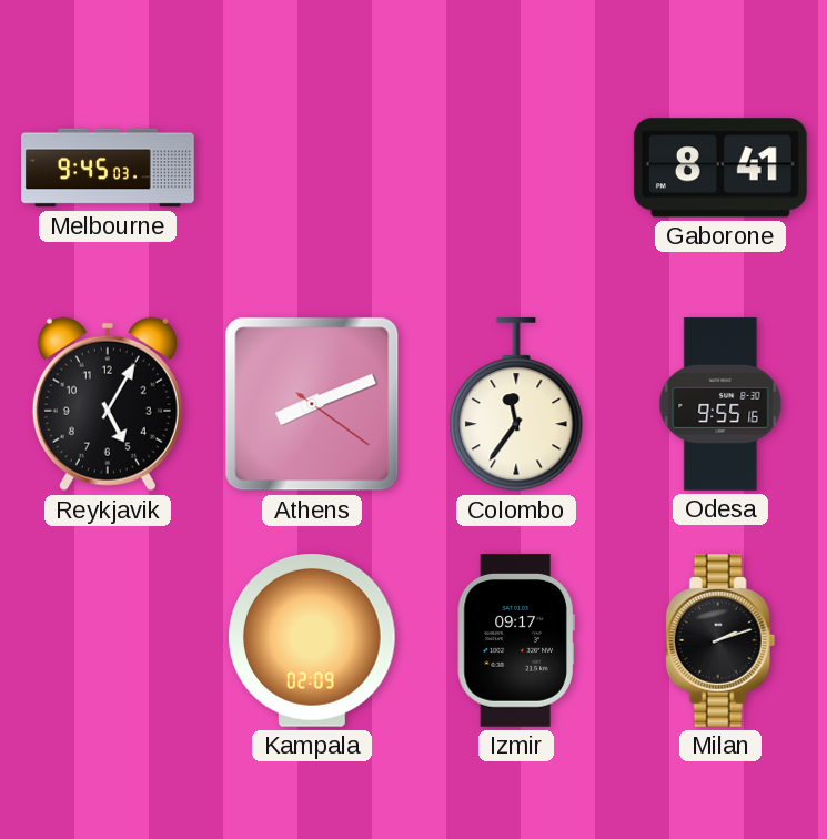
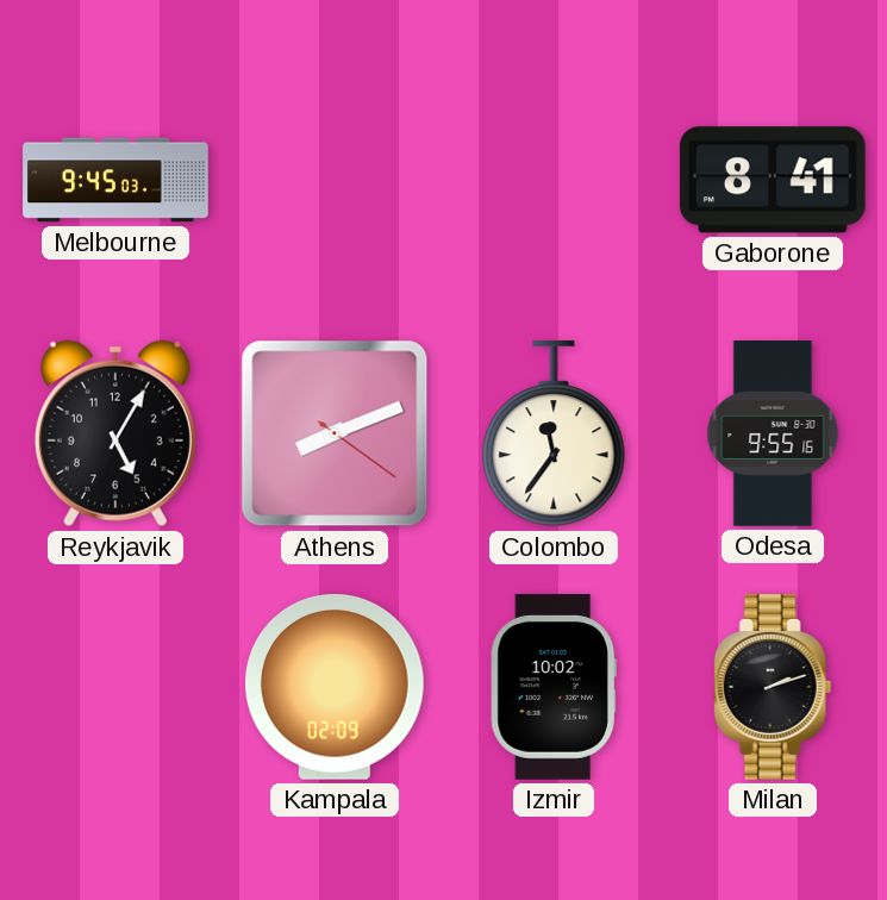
Izmir: 09:17 -> 10:02
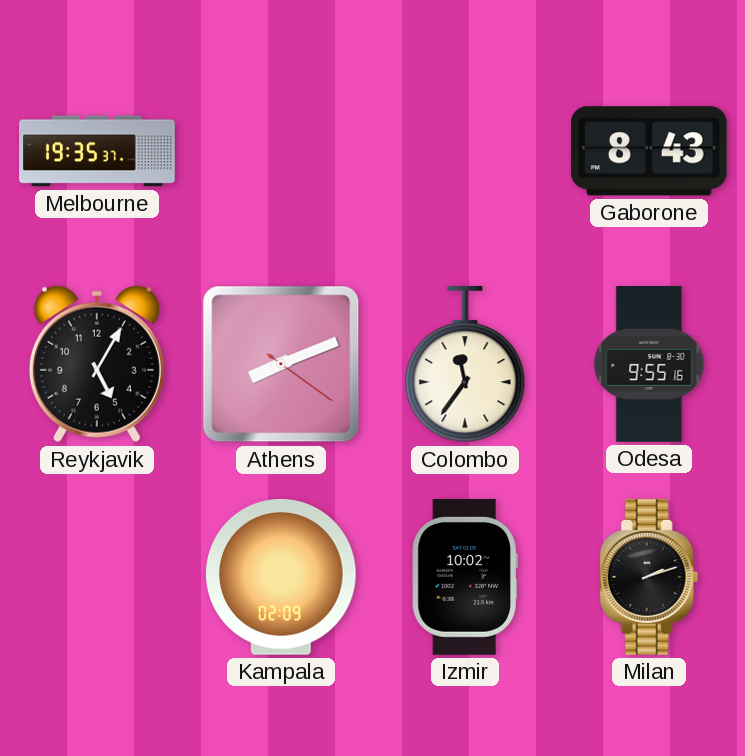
Melbourne: 9:45 -> 19:35
Gaborone: 8:41 -> 8:43
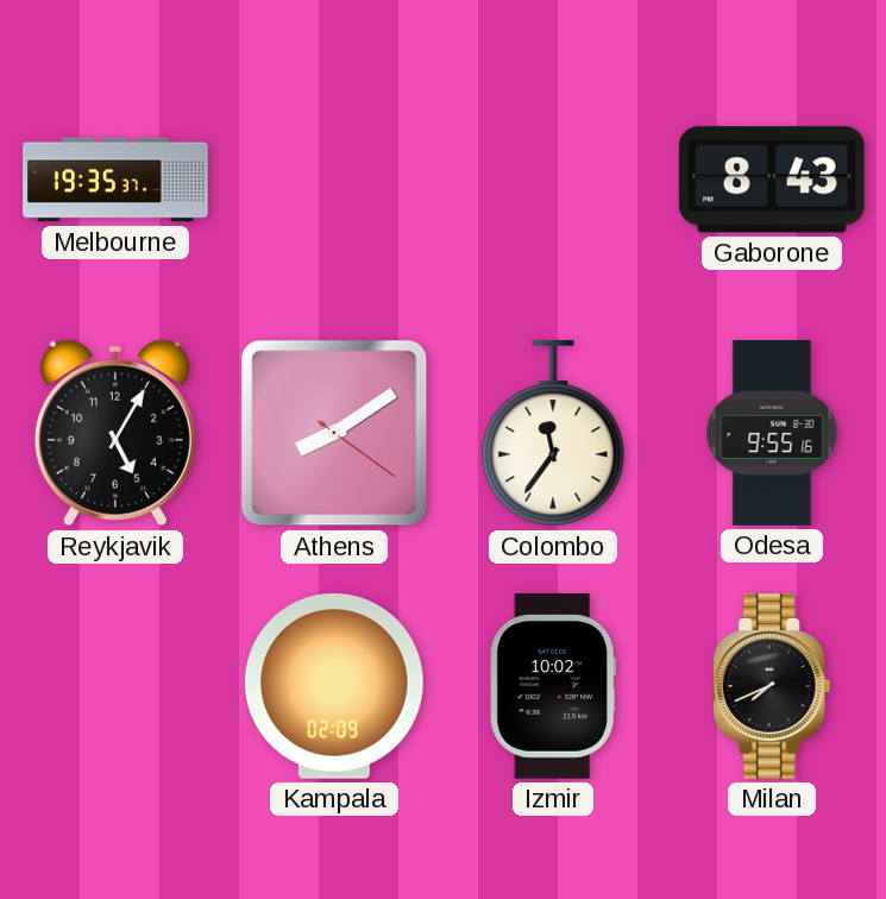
Athens: 8:11 -> 8:09
Milan: 2:12 -> 7:41
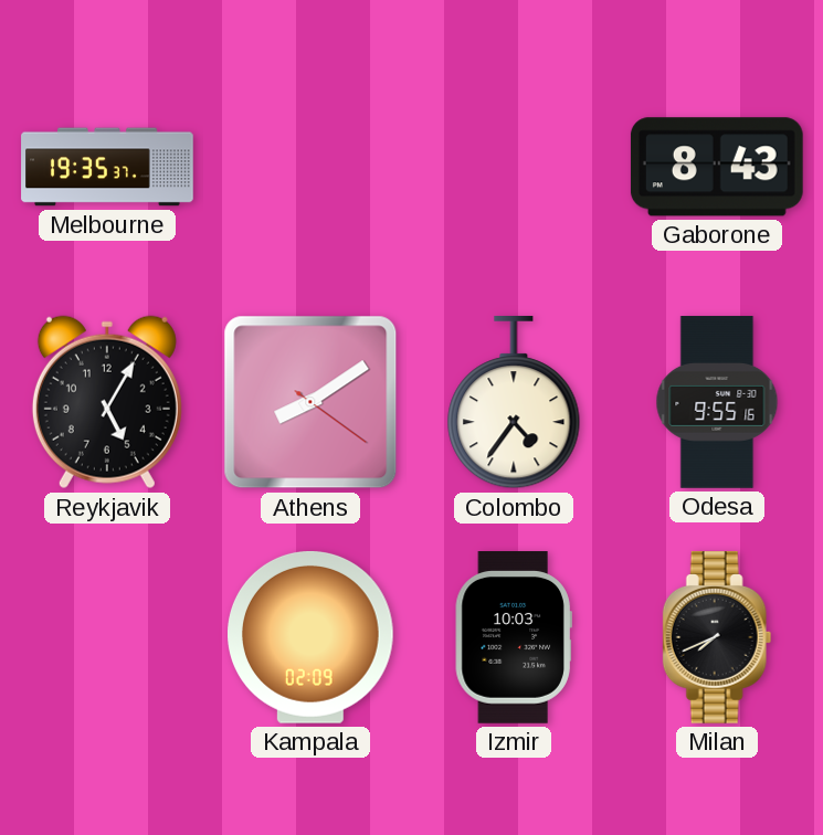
Colombo: 11:36 -> 4:36
Izmir: 10:02 -> 10:03
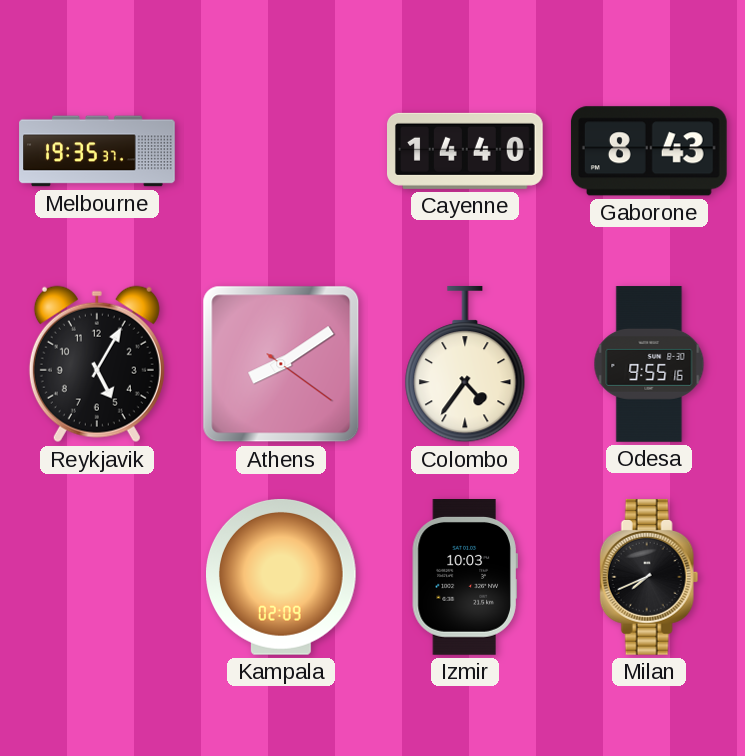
Cayenne: none -> 14:40
